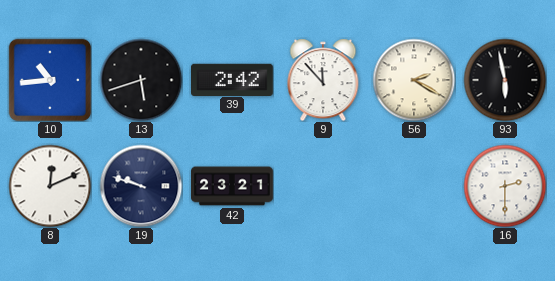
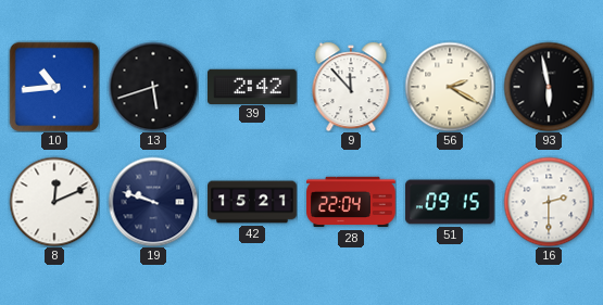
42: 23:21 -> 15:21
28: none -> 22:04
51: none -> 09:15
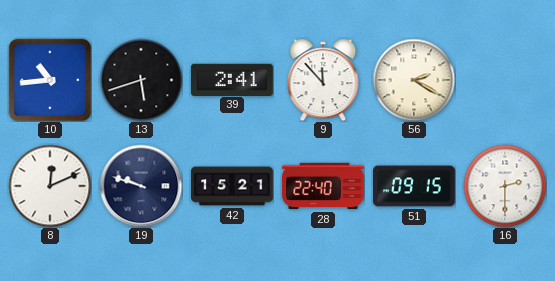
39: 2:42 -> 2:41
93: 5:58 -> none
28: 22:04 -> 22:40
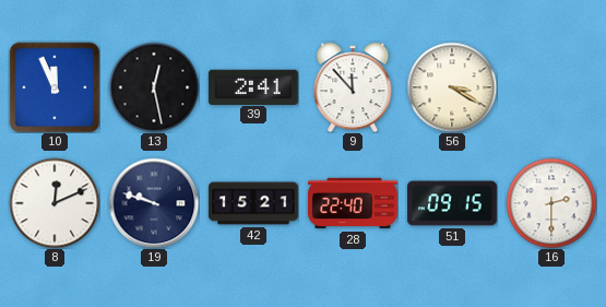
10: 10:44 -> 11:56
13: 5:42 -> 12:28
56: 2:20 -> 3:20
